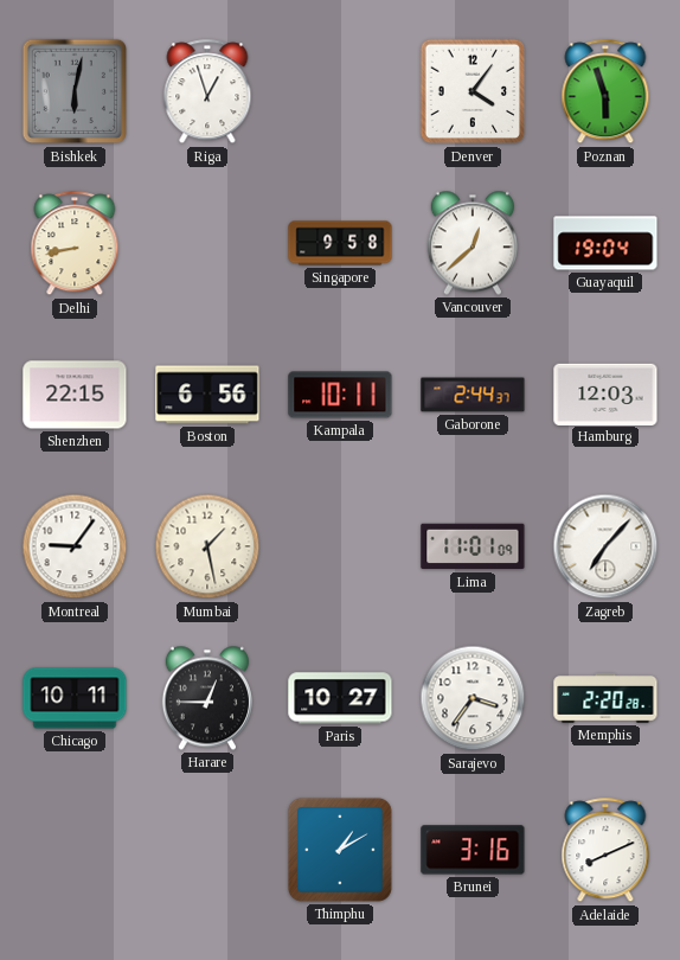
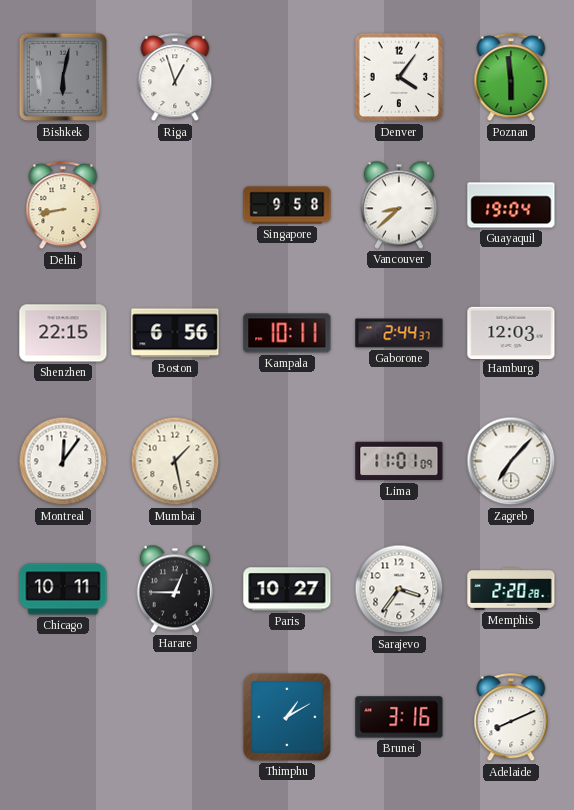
Poznan: 5:57 -> 5:59
Vancouver: 12:38 -> 8:38
Montreal: 9:06 -> 12:06
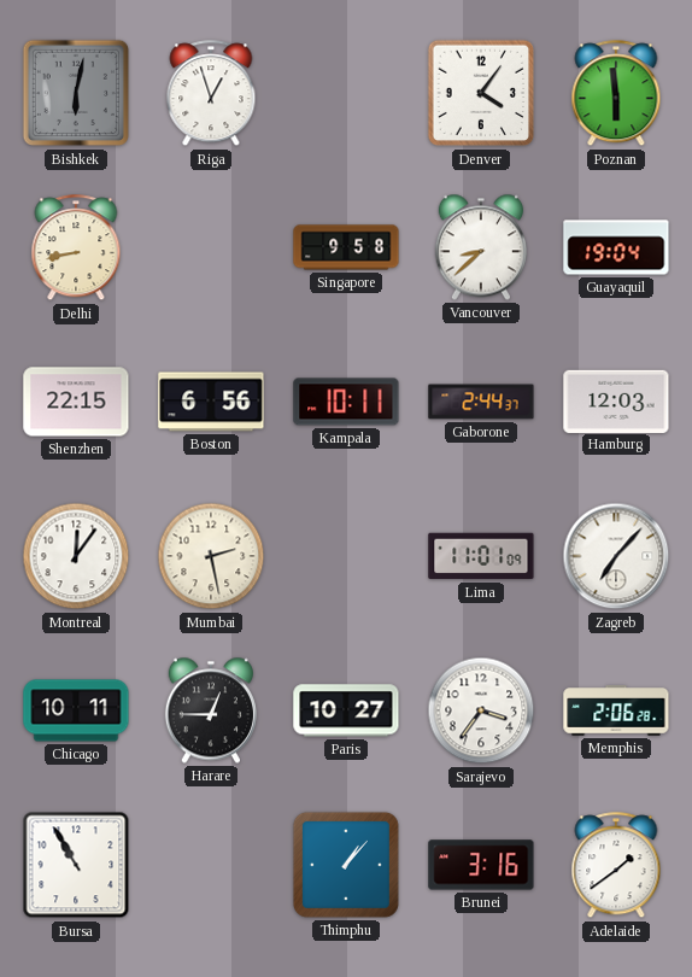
Mumbai: 1:28 -> 2:28
Memphis: 2:20 -> 2:06
Bursa: none -> 10:55
Thimphu: 1:10 -> 1:07
Adelaide: 8:11 -> 1:39
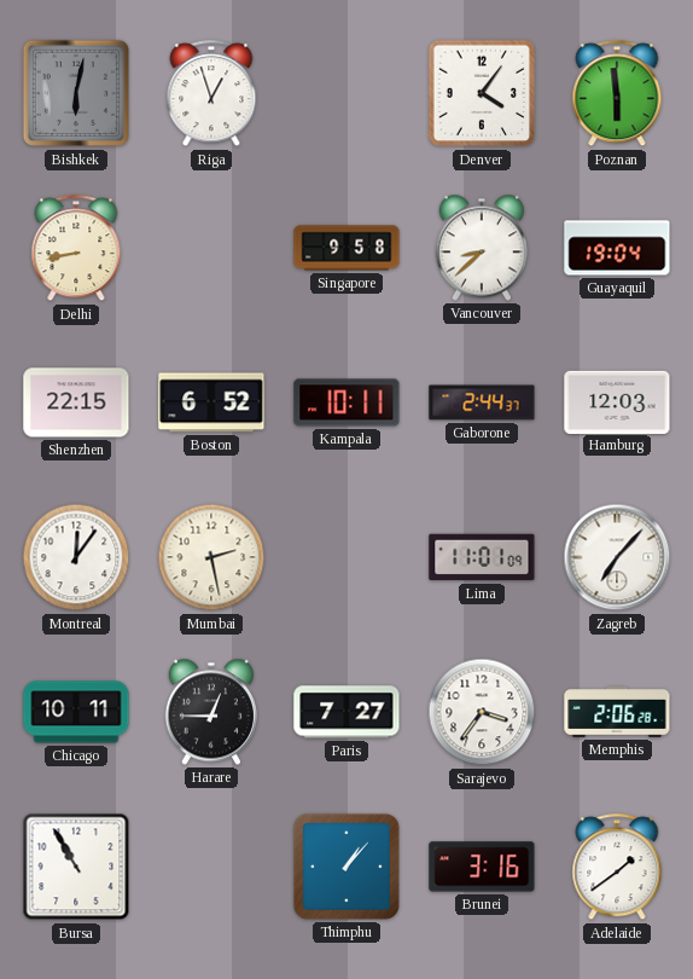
Boston: 6:56 -> 6:52
Paris: 10:27 -> 7:27
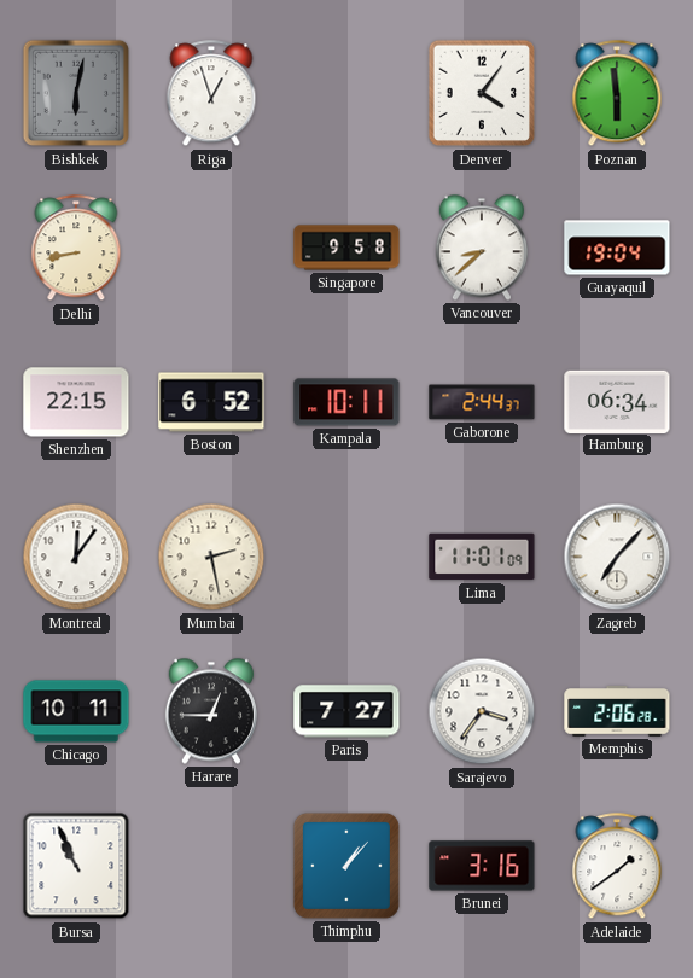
Hamburg: 12:03 -> 06:34
Bursa: 10:55 -> 10:56
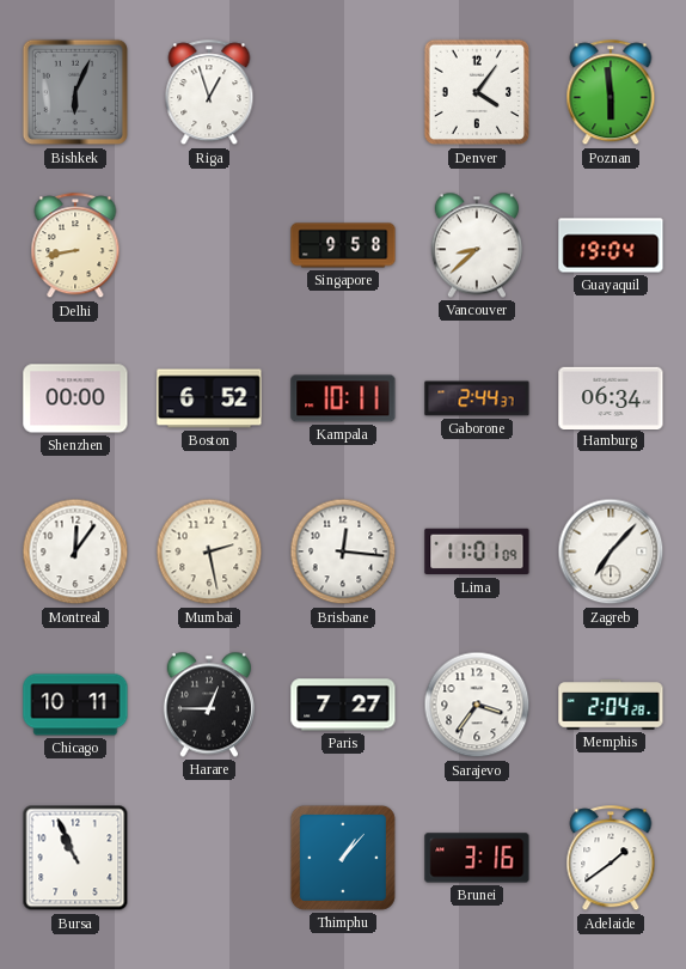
Bishkek: 6:02 -> 6:04
Shenzhen: 22:15 -> 00:00
Brisbane: none -> 12:16
Memphis: 2:06 -> 2:04
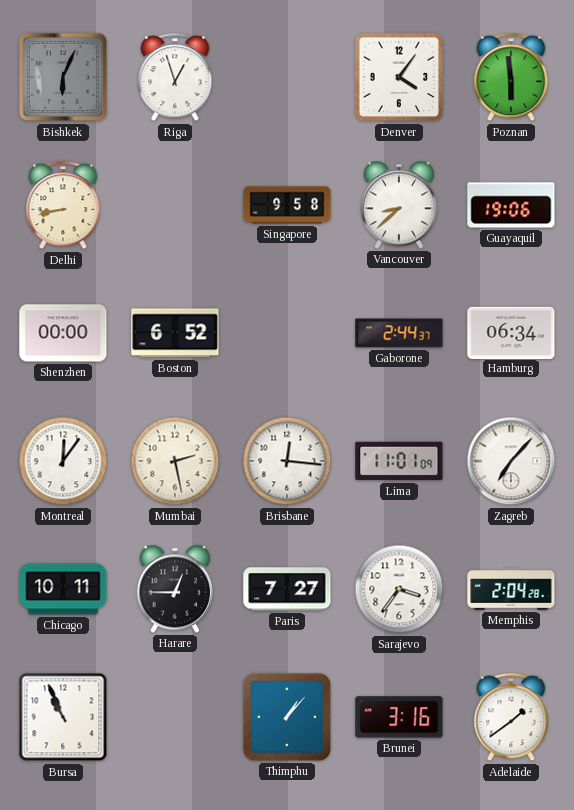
Guayaquil: 19:04 -> 19:06
Kampala: 10:11 -> none
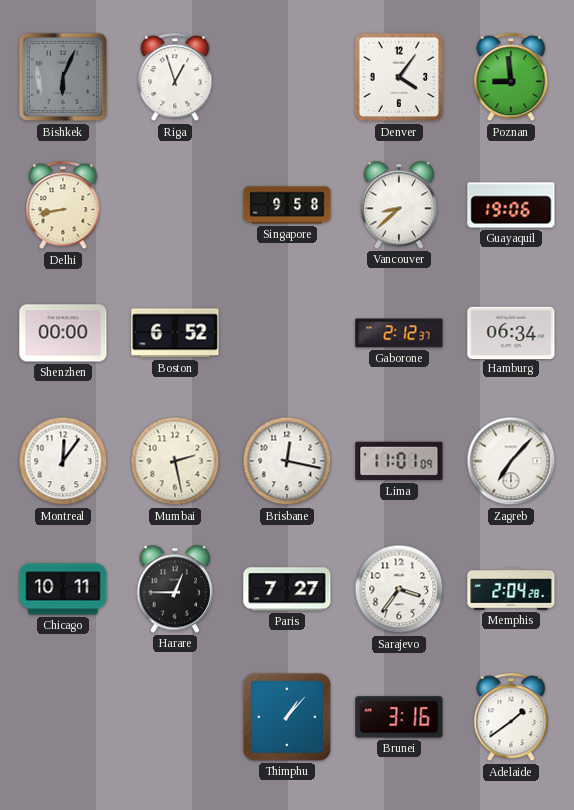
Poznan: 5:59 -> 8:59
Gaborone: 2:44 -> 2:12
Brisbane: 12:16 -> 12:17
Bursa: 10:56 -> none
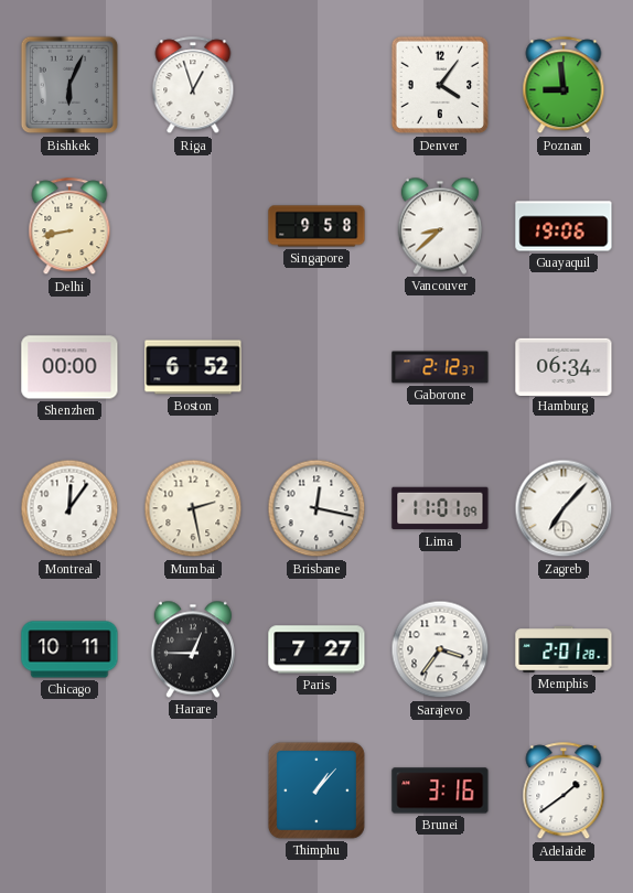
Memphis: 2:04 -> 2:01
